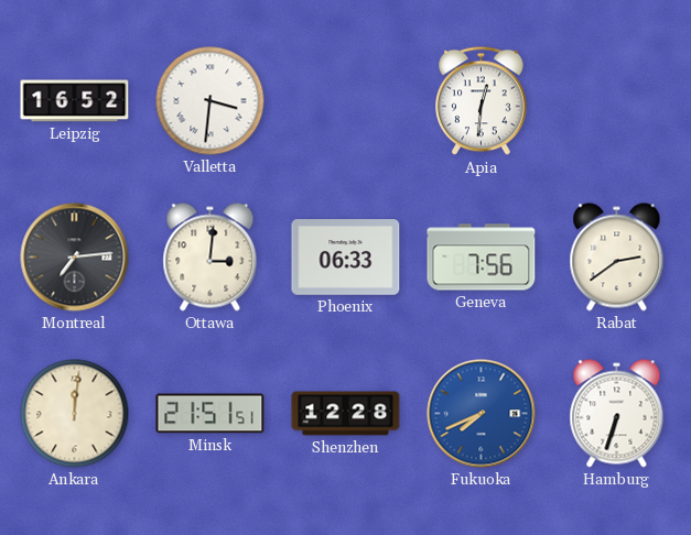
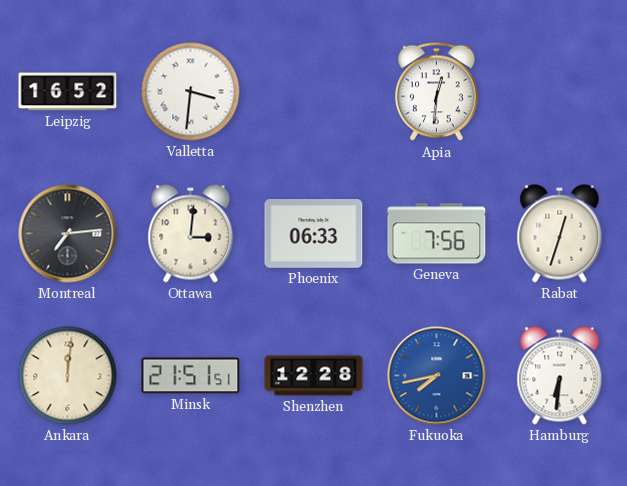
Rabat: 2:39 -> 12:33
Fukuoka: 7:41 -> 7:43
Hamburg: 6:33 -> 6:31
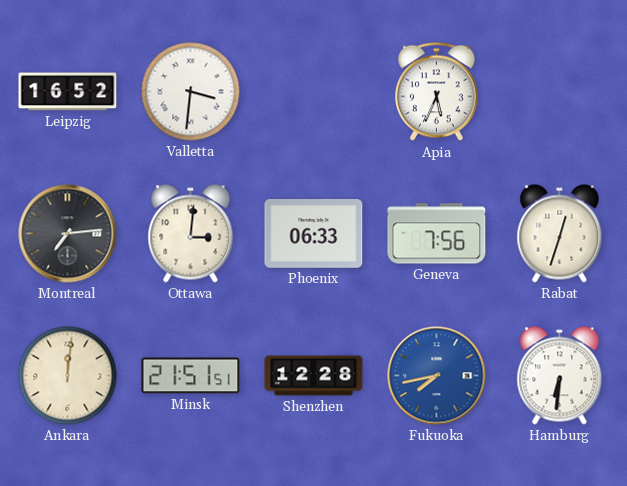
Apia: 12:31 -> 5:34
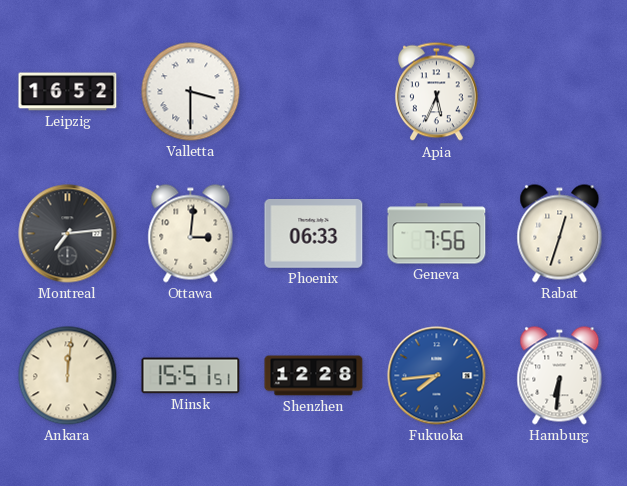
Valletta: 3:31 -> 3:30
Minsk: 21:51 -> 15:51
Fukuoka: 7:43 -> 7:44
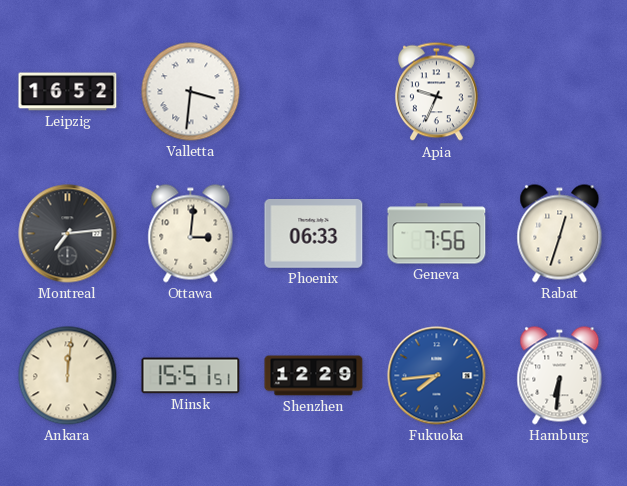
Valletta: 3:30 -> 3:31
Apia: 5:34 -> 9:34
Shenzhen: 12:28 -> 12:29
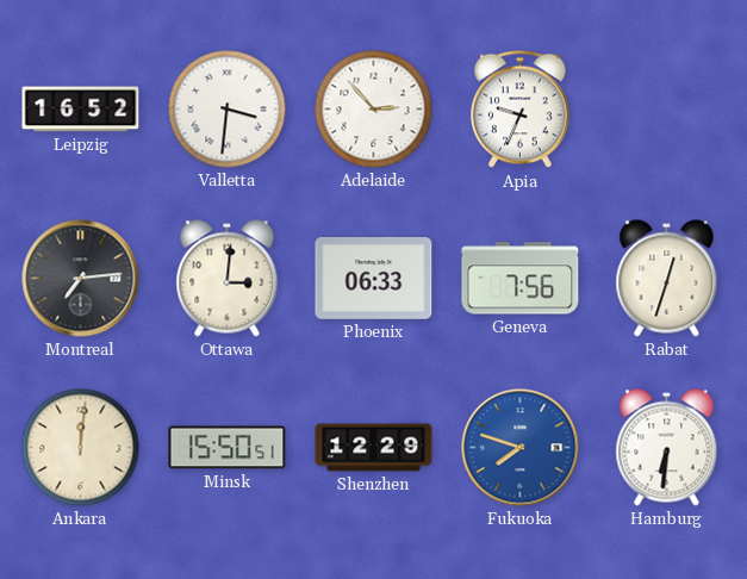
Adelaide: none -> 2:53
Minsk: 15:51 -> 15:50
Fukuoka: 7:44 -> 7:48
